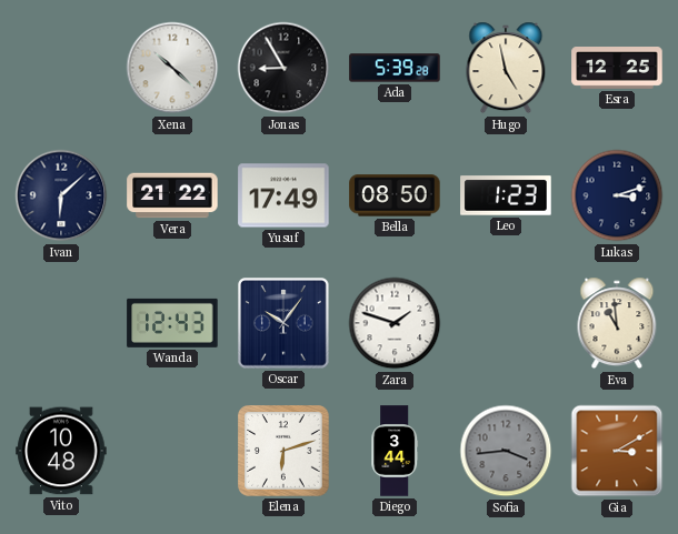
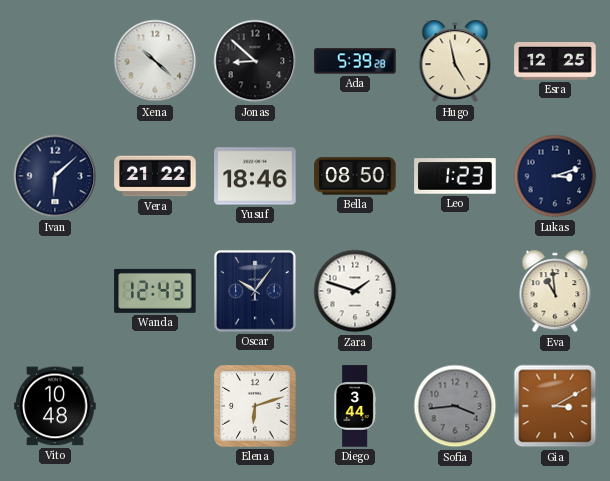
Jonas: 8:55 -> 8:52
Yusuf: 17:49 -> 18:46
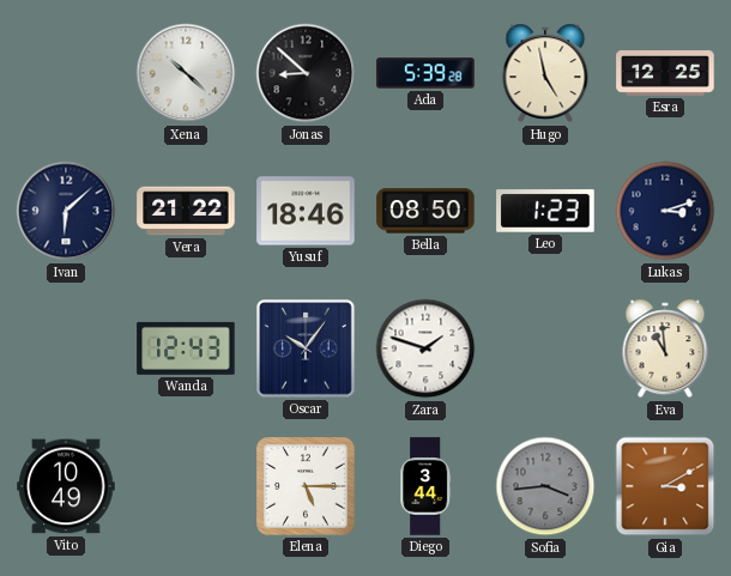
Vito: 10:48 -> 10:49
Elena: 6:12 -> 5:15
